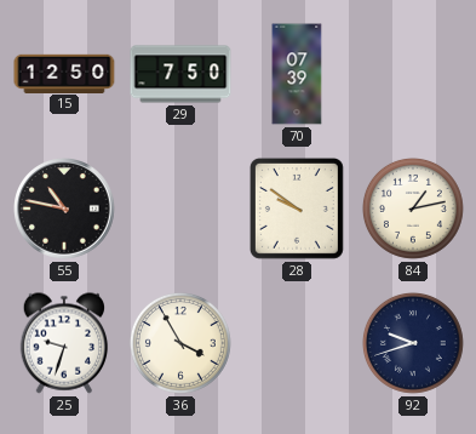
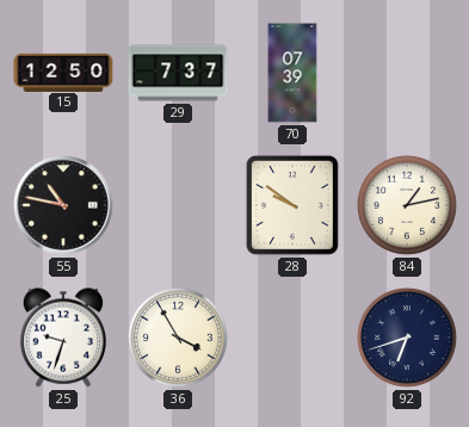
29: 7:50 -> 7:37
92: 9:42 -> 6:42
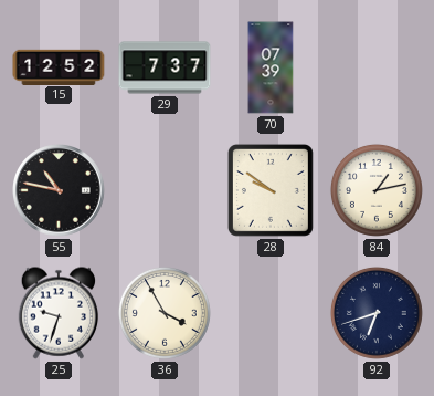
15: 12:50 -> 12:52
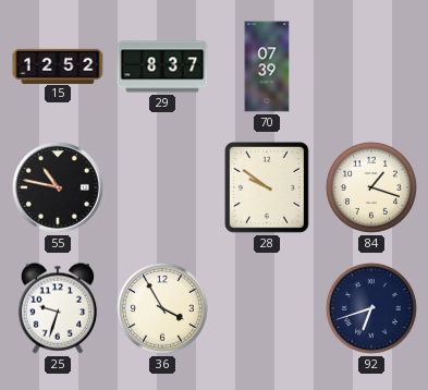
29: 7:37 -> 8:37
84: 1:13 -> 1:18
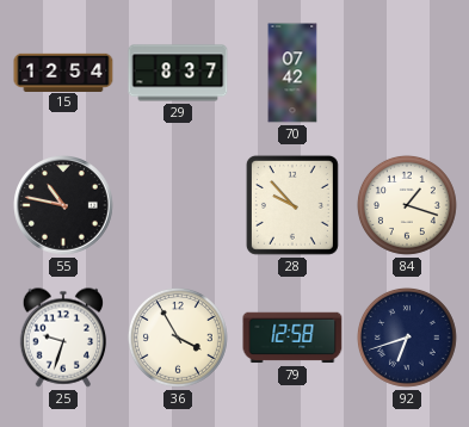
15: 12:52 -> 12:54
70: 07:39 -> 07:42
28: 9:51 -> 9:53
79: none -> 12:58
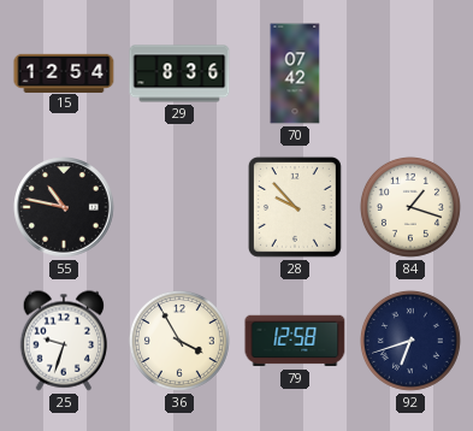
29: 8:37 -> 8:36
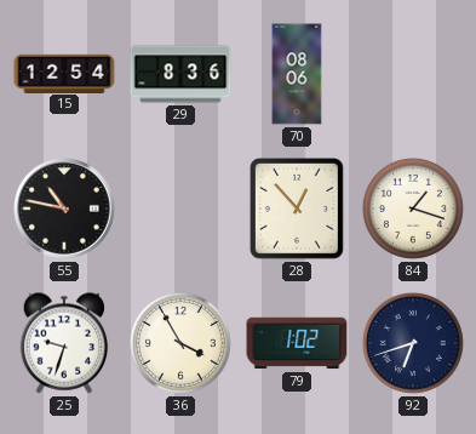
70: 07:42 -> 08:06
28: 9:53 -> 12:53
79: 12:58 -> 1:02
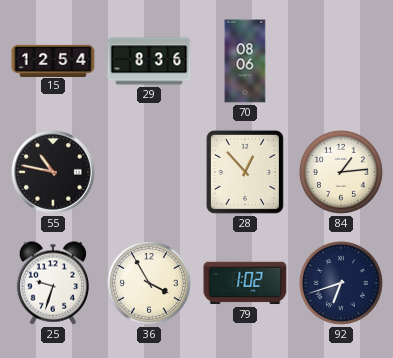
84: 1:18 -> 1:14
